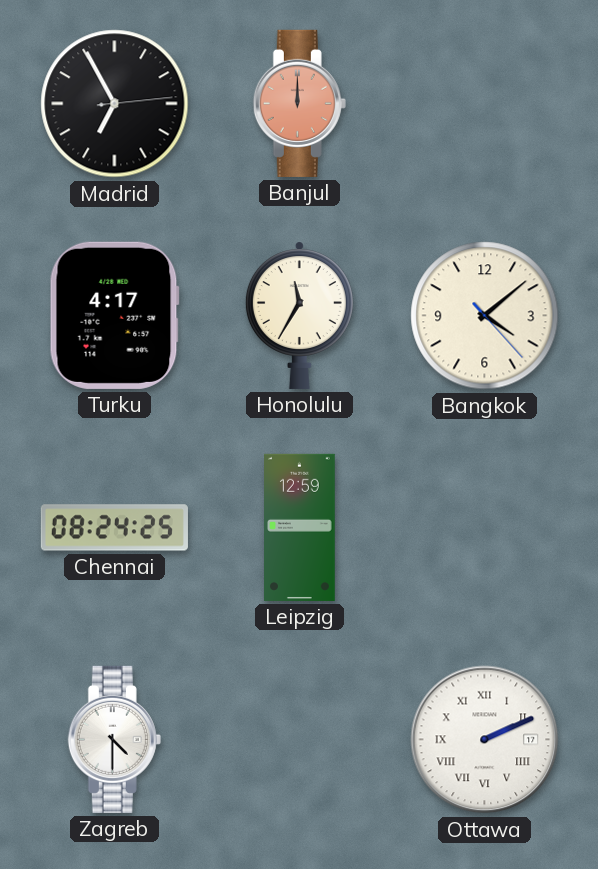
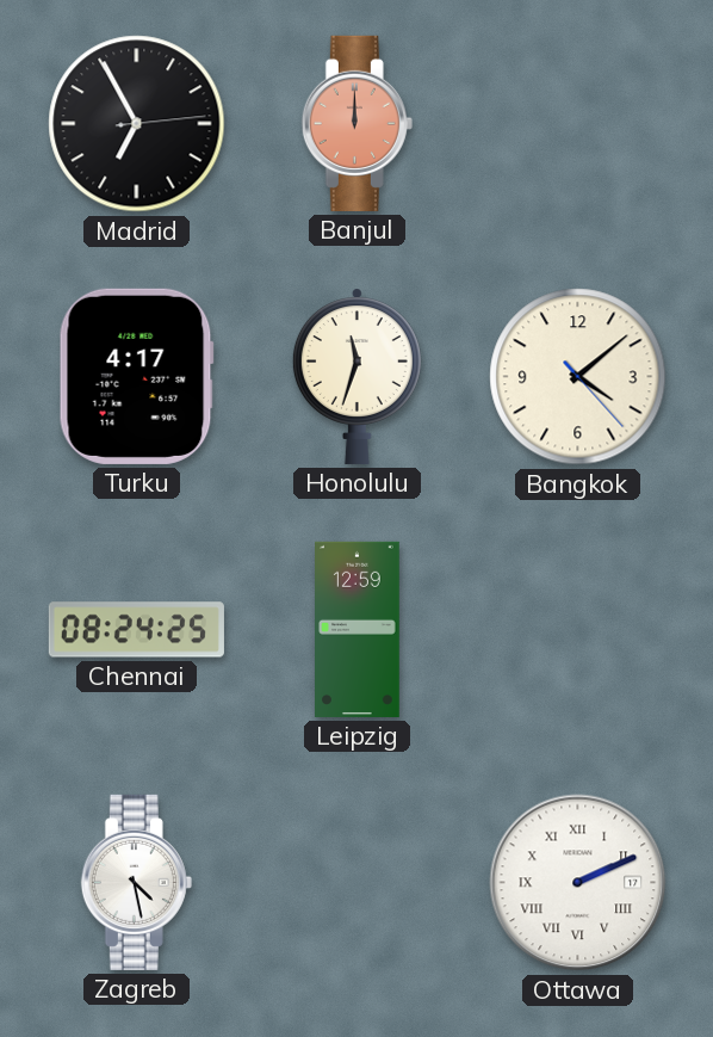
Honolulu: 11:35 -> 11:33
Zagreb: 4:30 -> 4:28
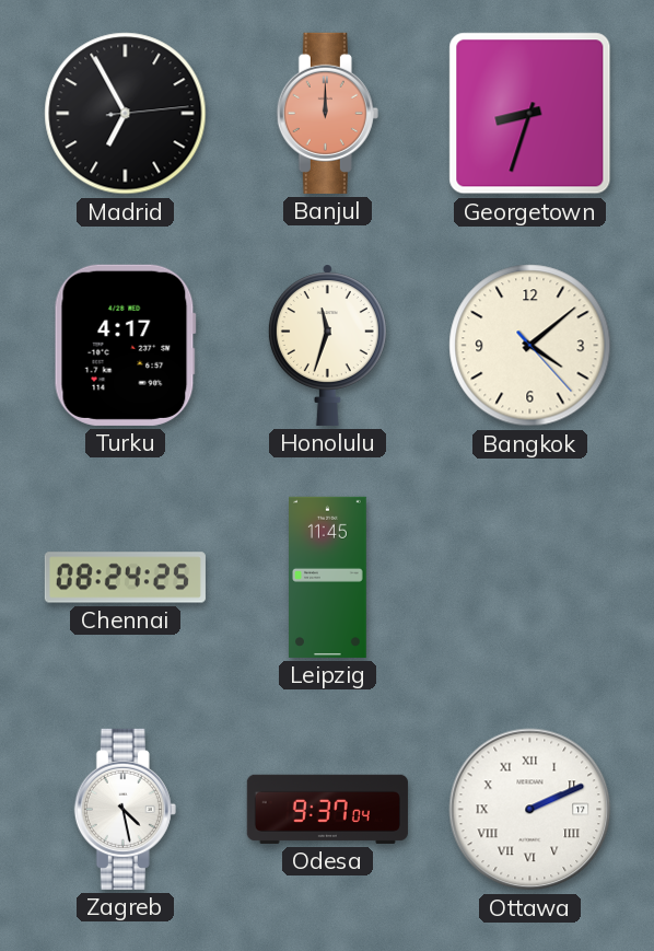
Georgetown: none -> 8:33
Leipzig: 12:59 -> 11:45
Odesa: none -> 9:37
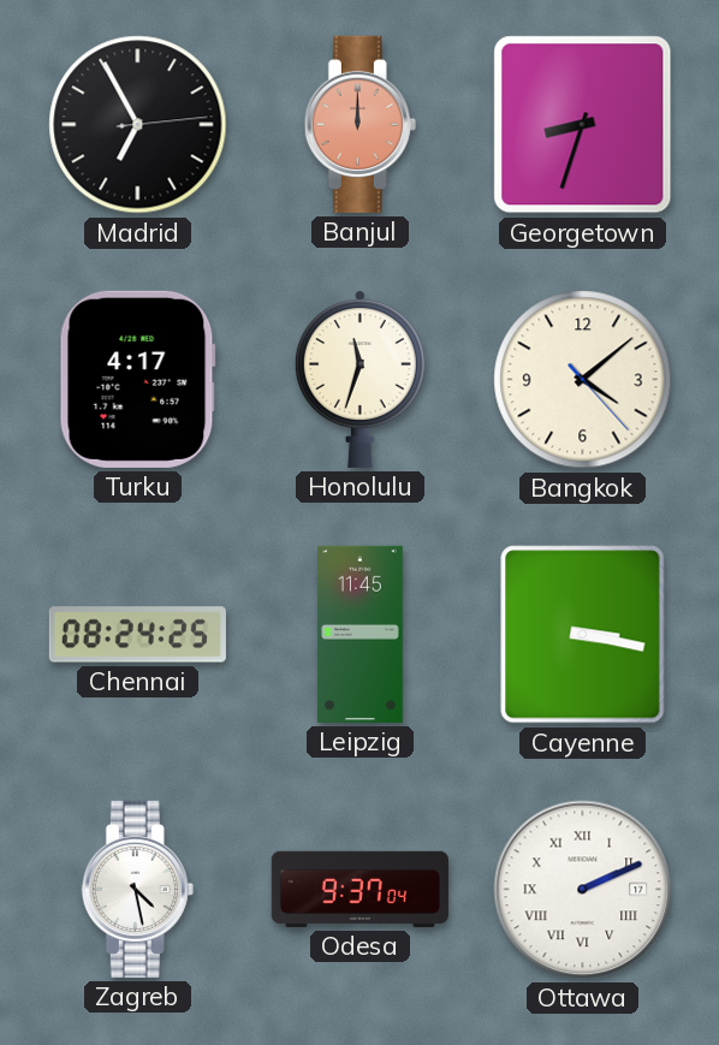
Cayenne: none -> 3:17
